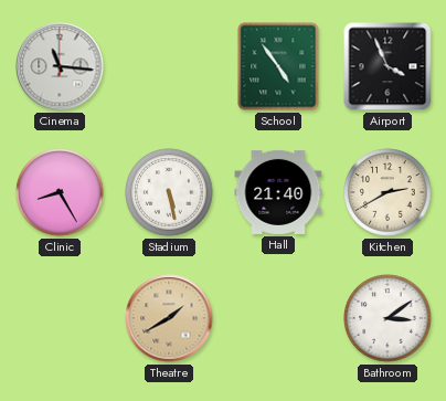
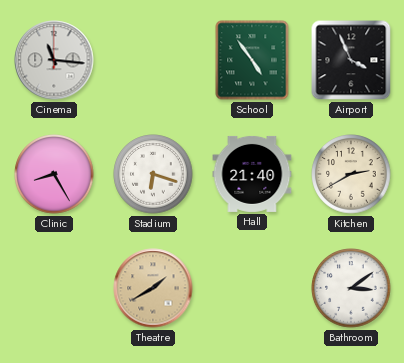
Stadium: 5:28 -> 6:18
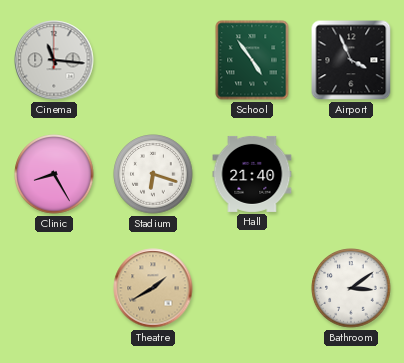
Kitchen: 2:40 -> none
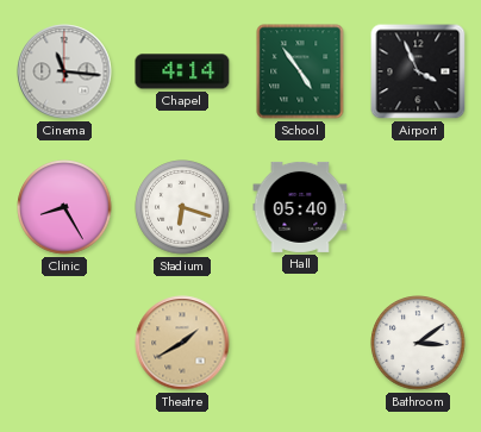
Chapel: none -> 4:14
Hall: 21:40 -> 05:40
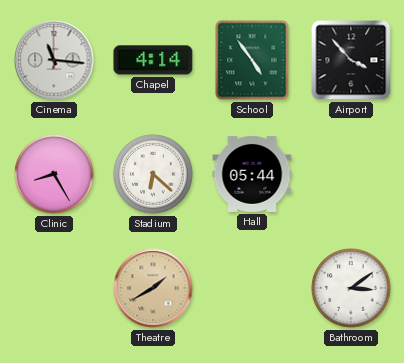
Airport: 3:56 -> 3:53
Stadium: 6:18 -> 6:22
Hall: 05:40 -> 05:44
